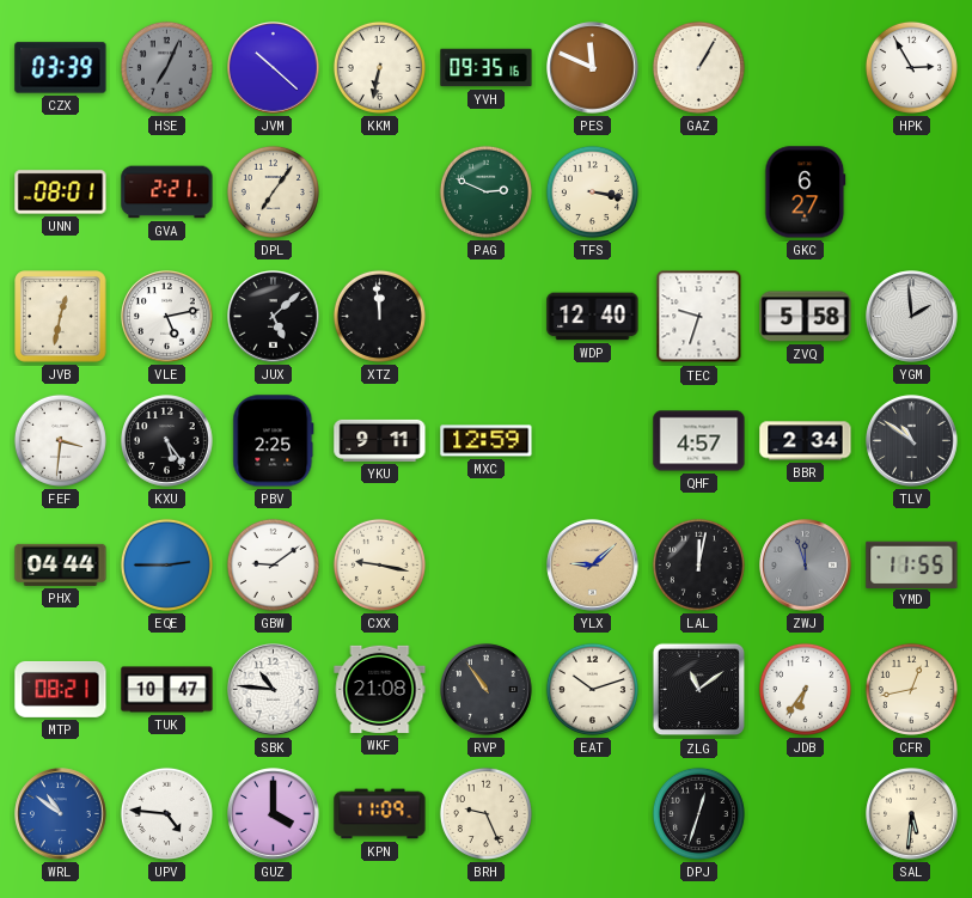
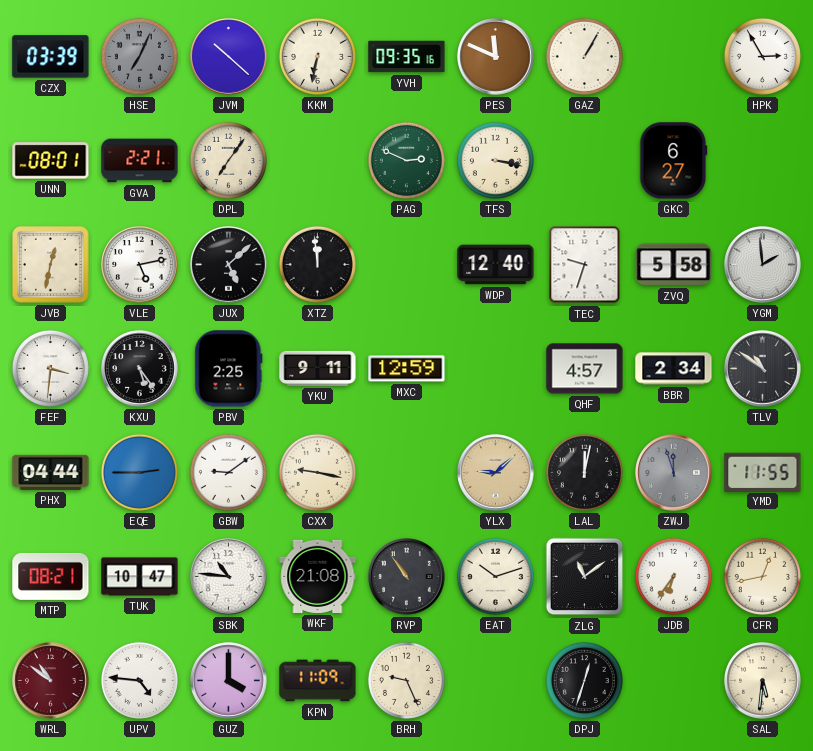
WRL dial: blue -> burgundy
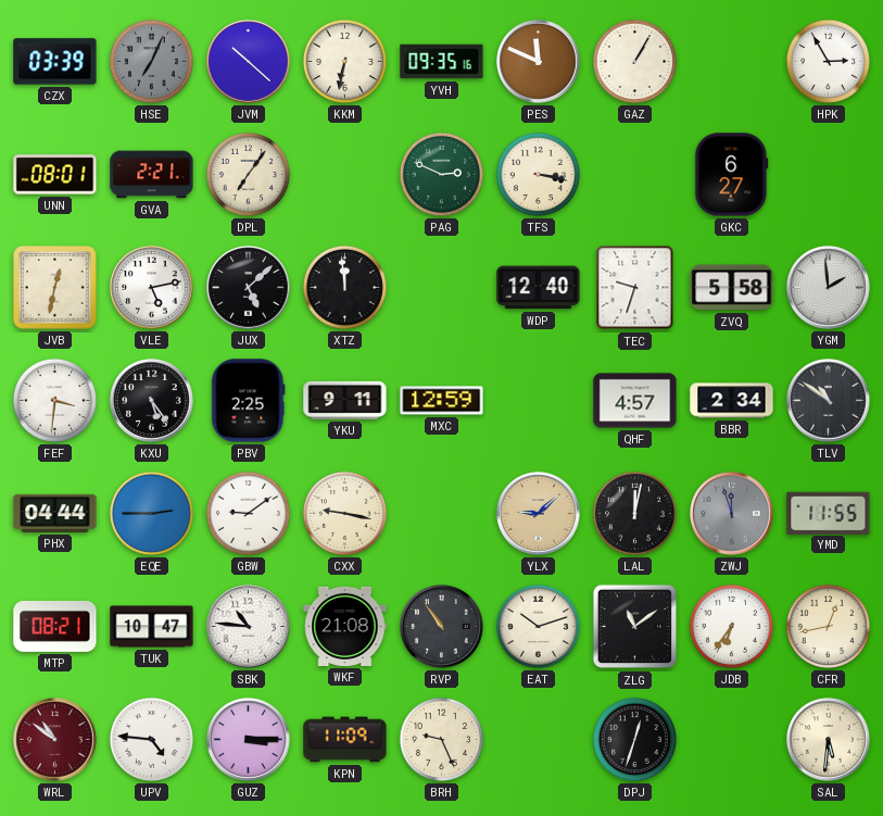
GUZ: 4:00 -> 3:15
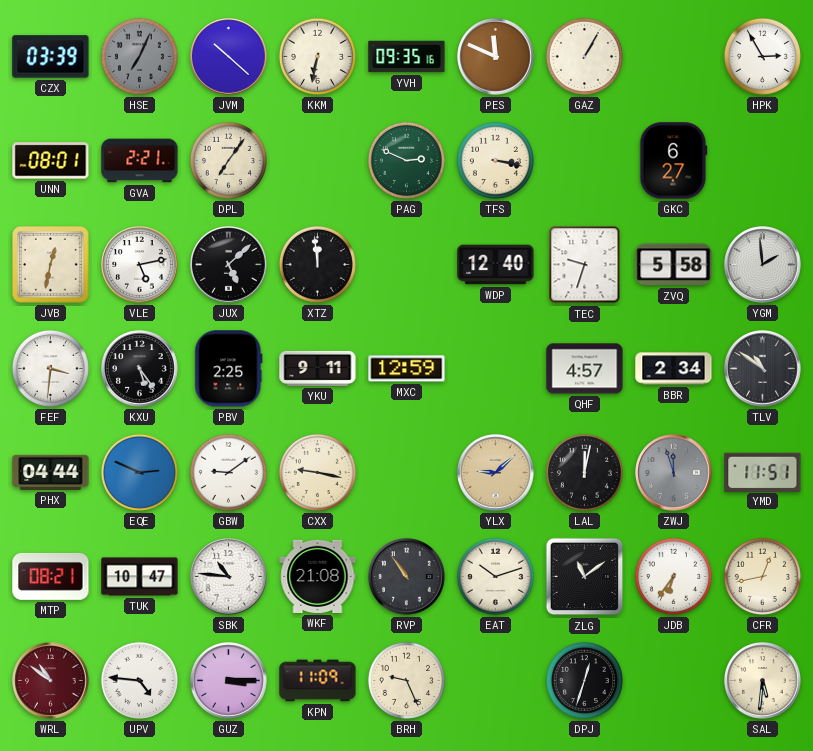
EQE: 2:45 -> 2:49
YMD: 11:55 -> 11:51
